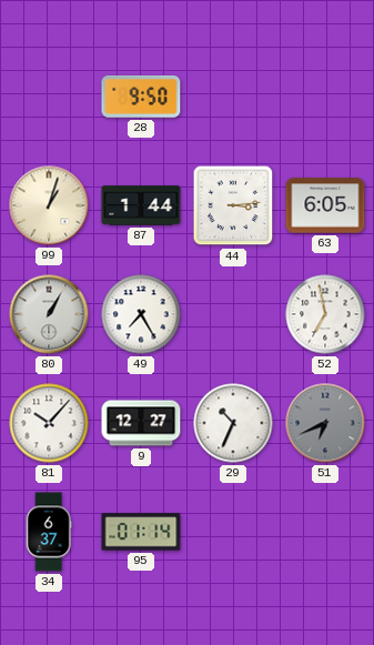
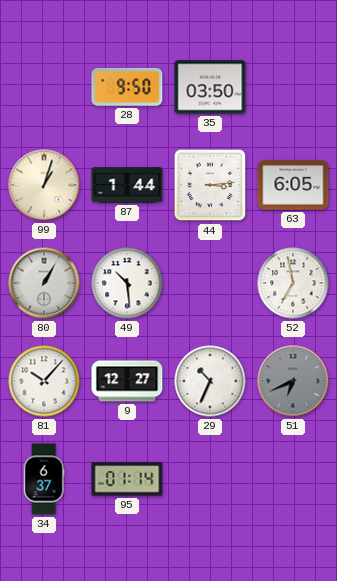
35: none -> 03:50
49: 7:25 -> 10:29
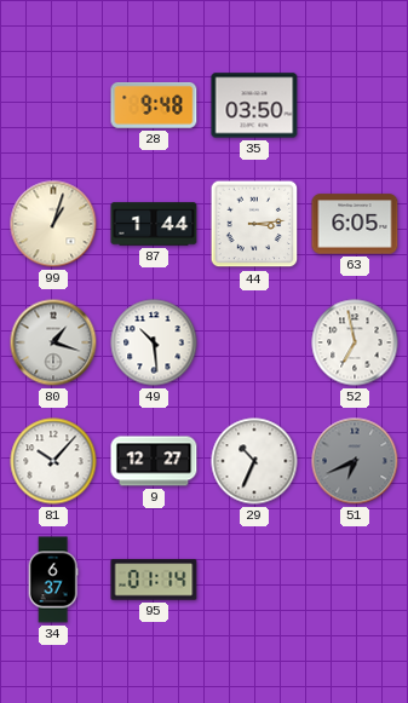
28: 9:50 -> 9:48
80: 1:05 -> 1:18
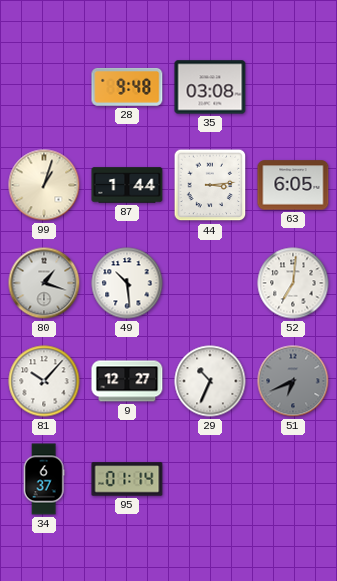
35: 03:50 -> 03:08
52: 6:58 -> 7:01
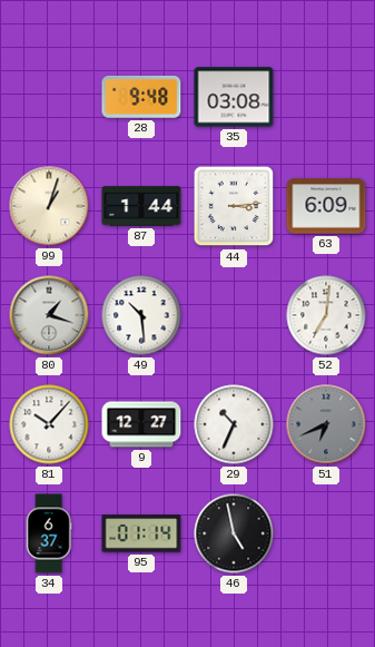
63: 6:05 -> 6:09
46: none -> 4:58
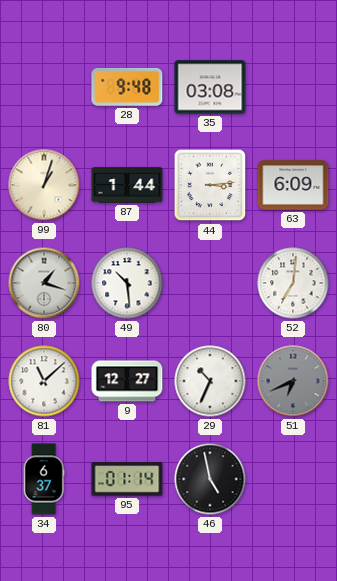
81: 10:07 -> 11:08
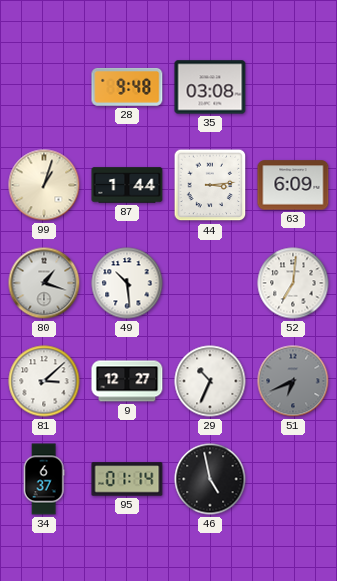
81: 11:08 -> 3:08
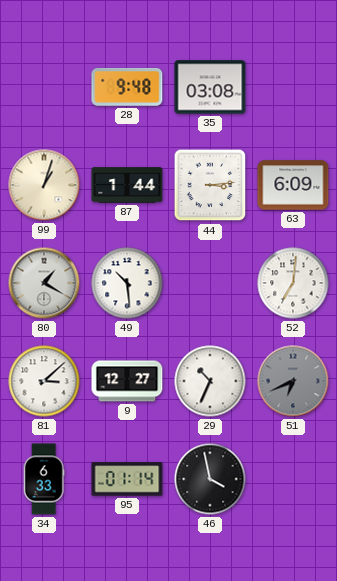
80: 1:18 -> 1:20
34: 6:37 -> 6:33
46: 4:58 -> 3:58
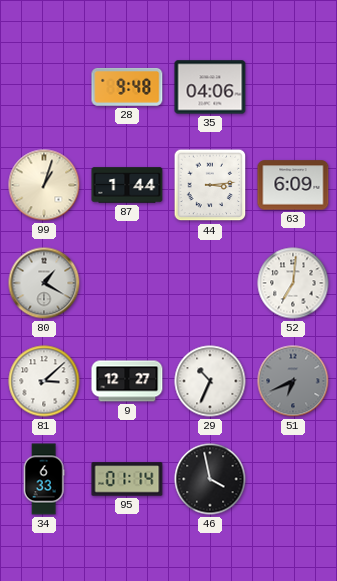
35: 03:08 -> 04:06
49: 10:29 -> none
